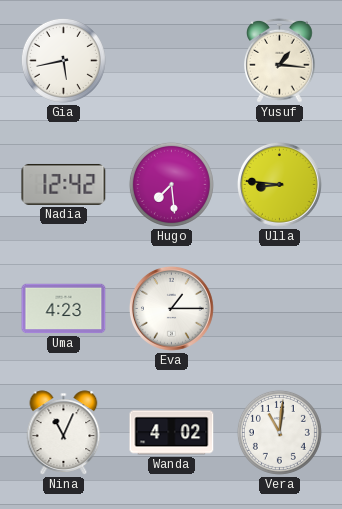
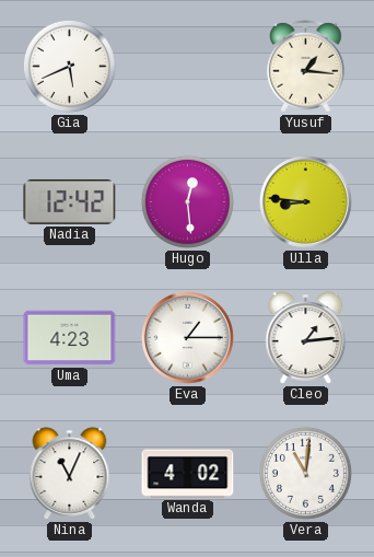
Gia: 5:43 -> 5:41
Hugo: 7:29 -> 12:29
Cleo: none -> 1:14
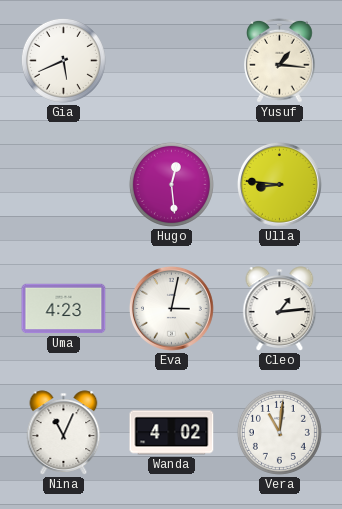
Nadia: 12:42 -> none
Eva: 1:15 -> 3:02
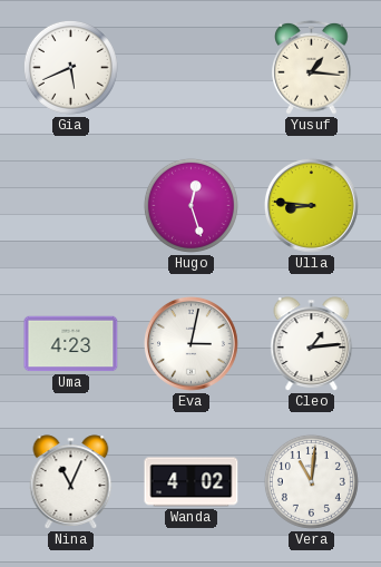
Hugo: 12:29 -> 12:27
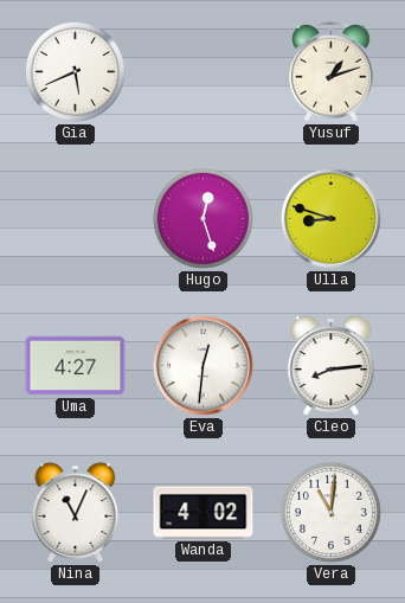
Yusuf: 1:16 -> 1:12
Ulla: 8:46 -> 8:48
Uma: 4:23 -> 4:27
Eva: 3:02 -> 12:31
Cleo: 1:14 -> 8:14
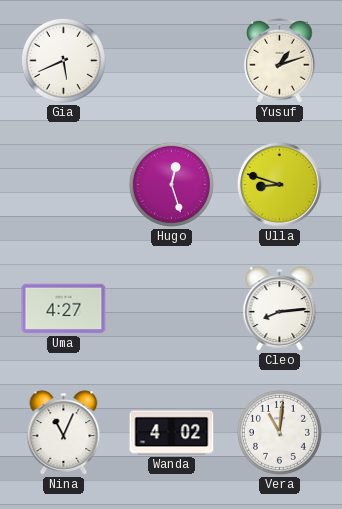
Eva: 12:31 -> none
